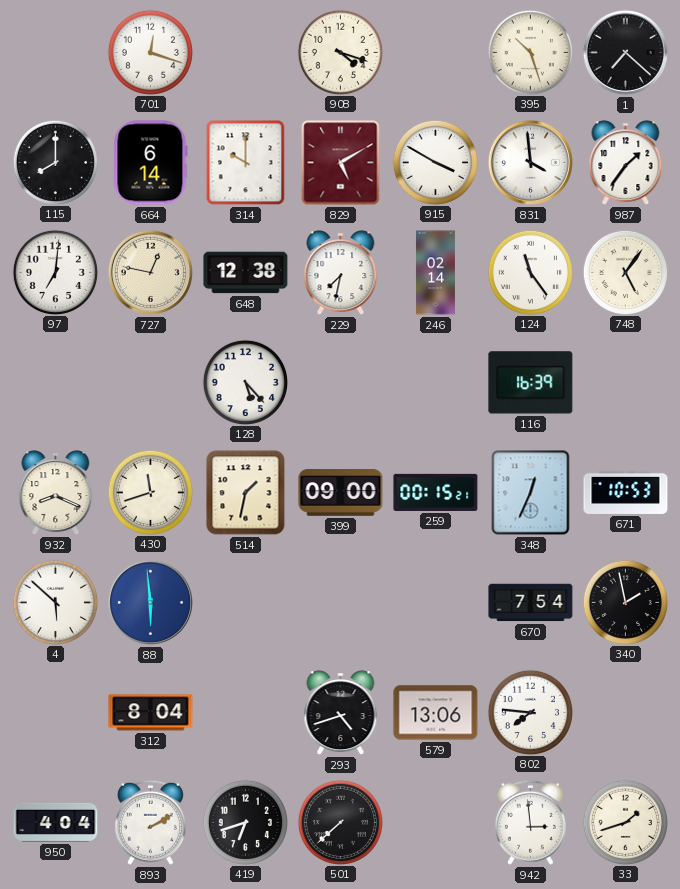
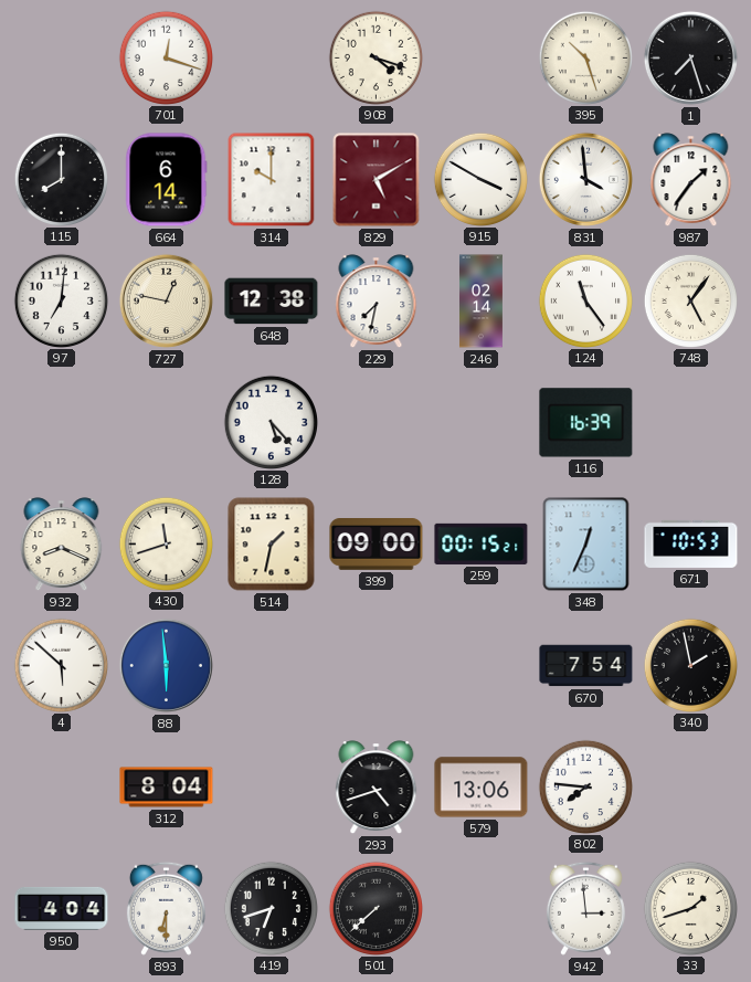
1: 7:22 -> 7:27
893: 2:10 -> 6:30
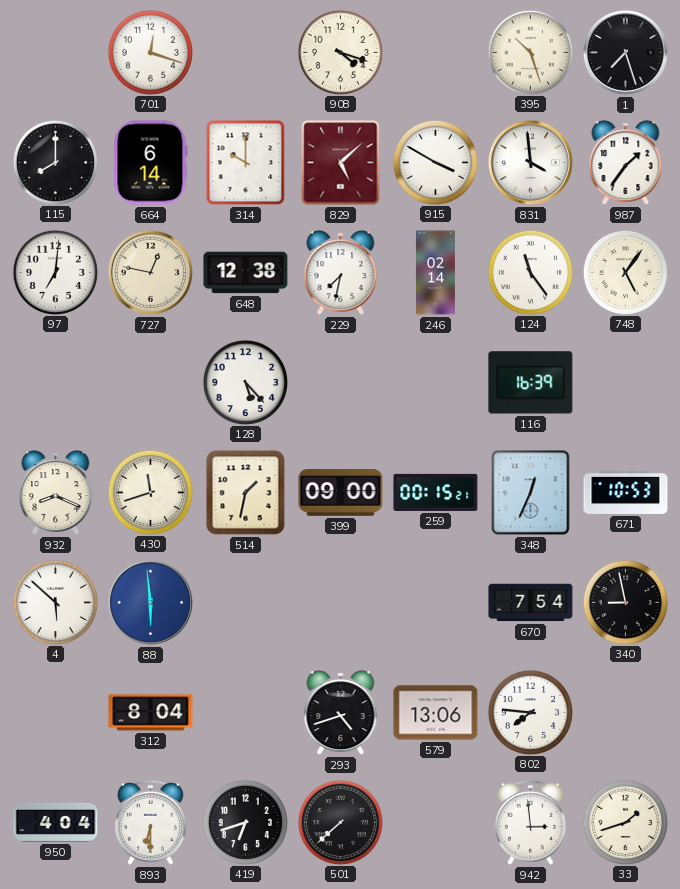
829: 5:10 -> 5:08
340: 1:58 -> 8:58
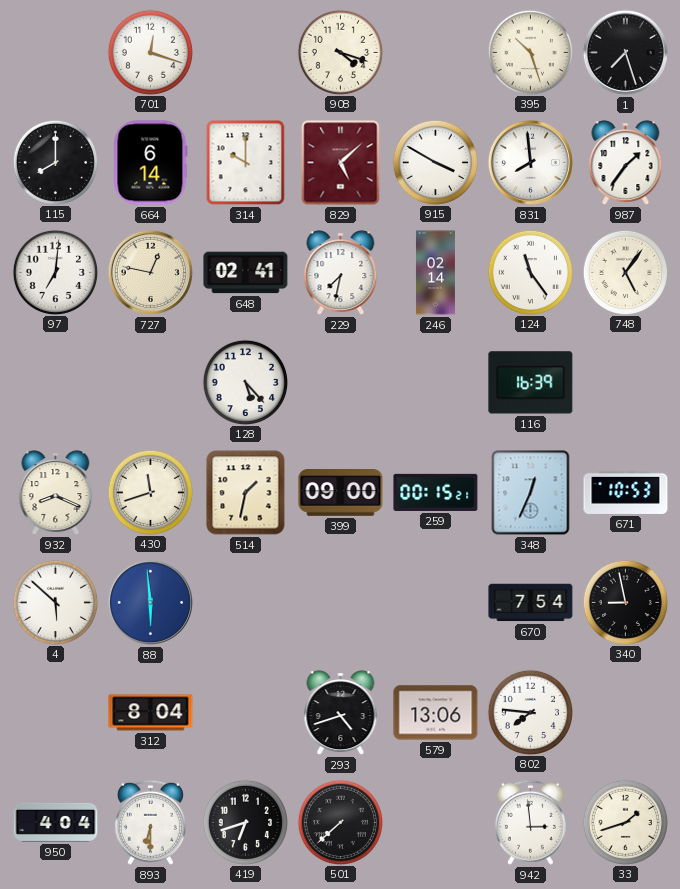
831: 3:59 -> 7:59
648: 12:38 -> 02:41
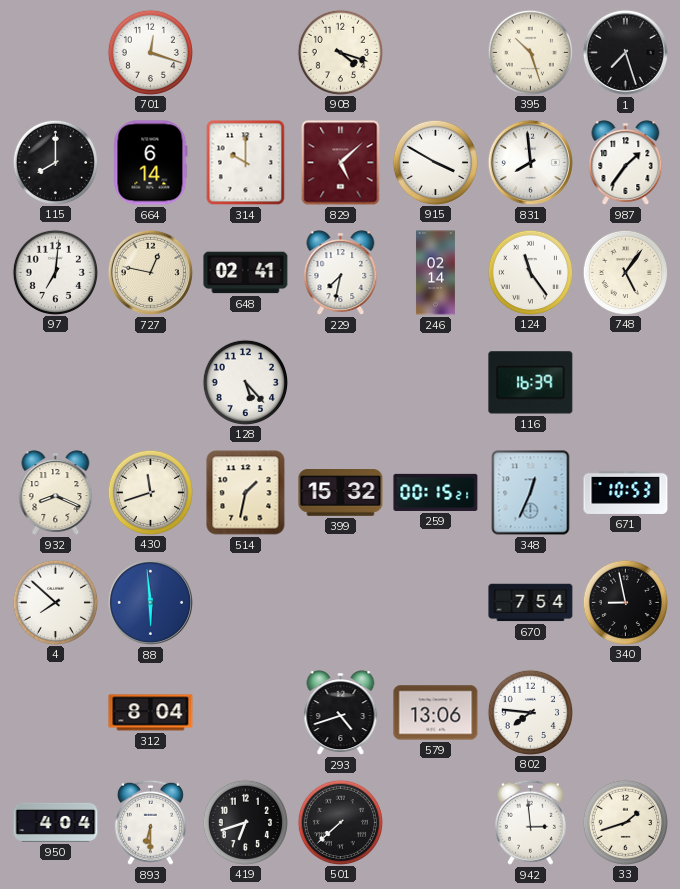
399: 09:00 -> 15:32
4: 5:52 -> 7:52
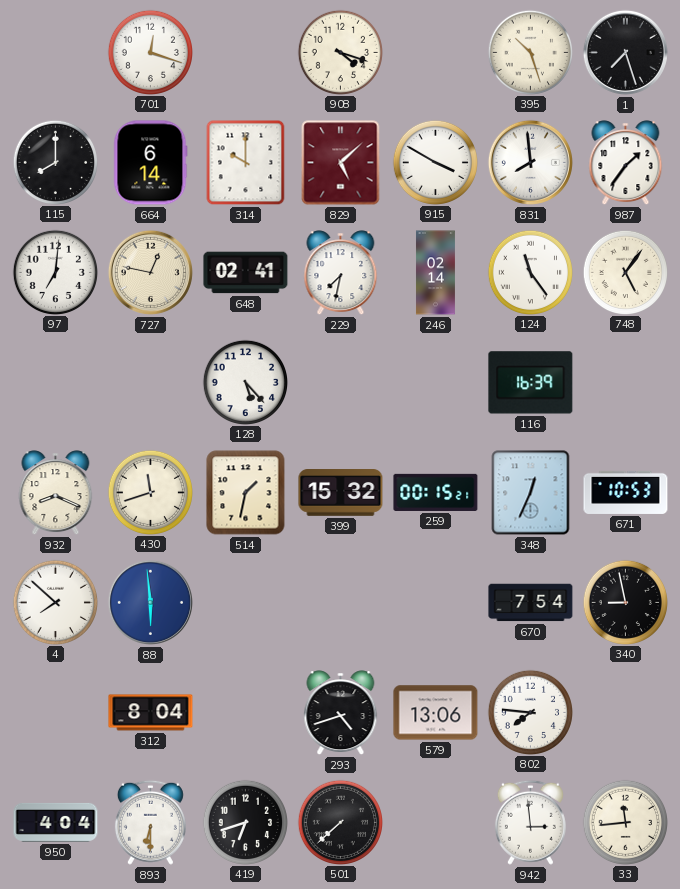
33: 1:42 -> 11:44
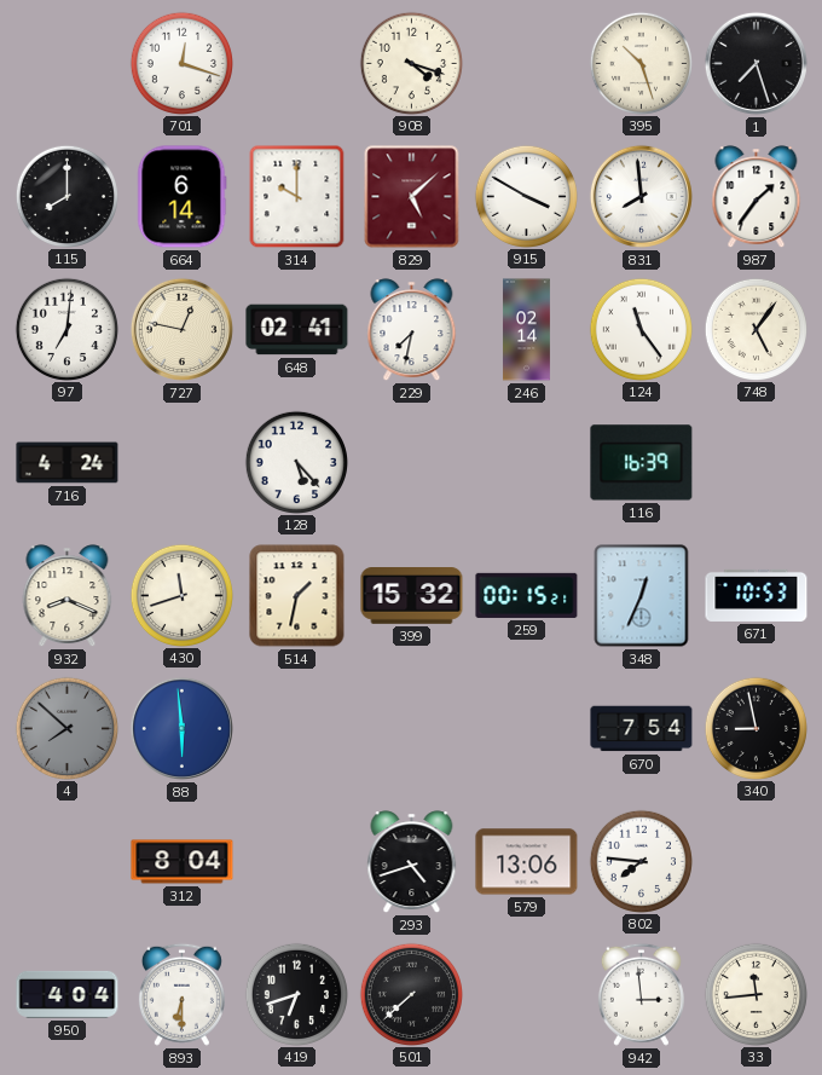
716: none -> 4:24
4 dial: white -> grey
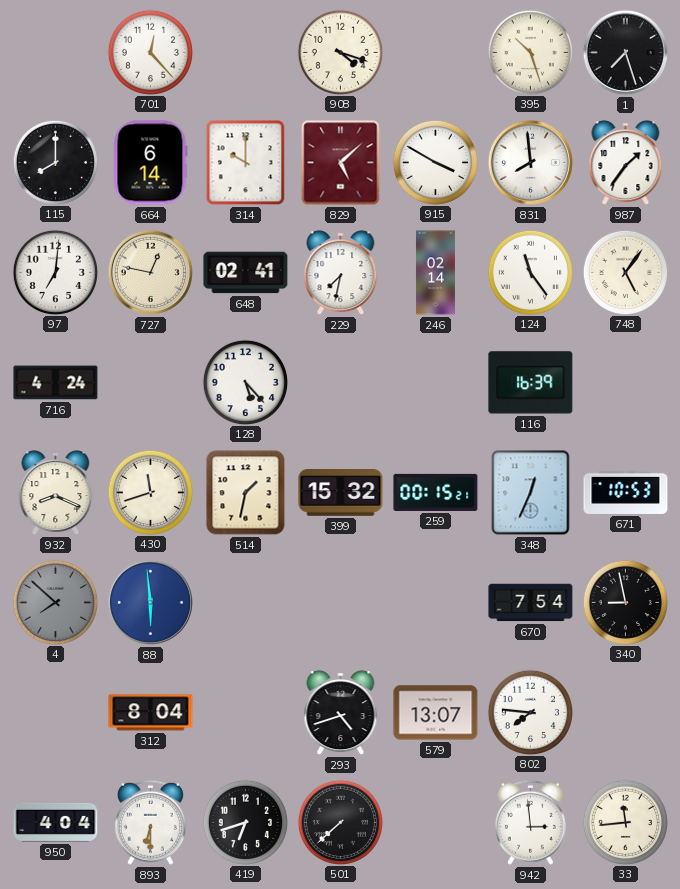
701: 12:18 -> 12:23
579: 13:06 -> 13:07
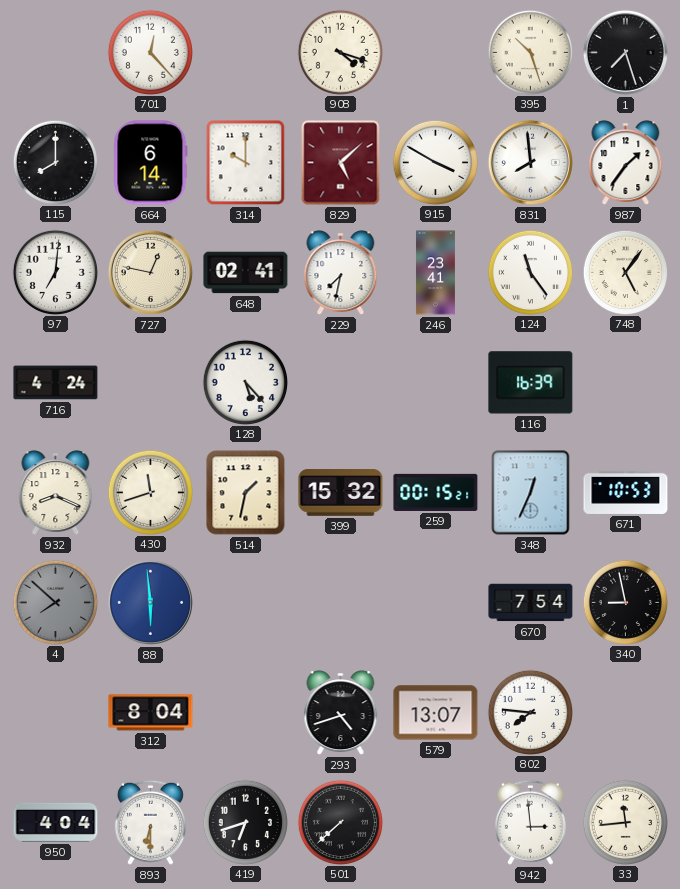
246: 02:14 -> 23:41
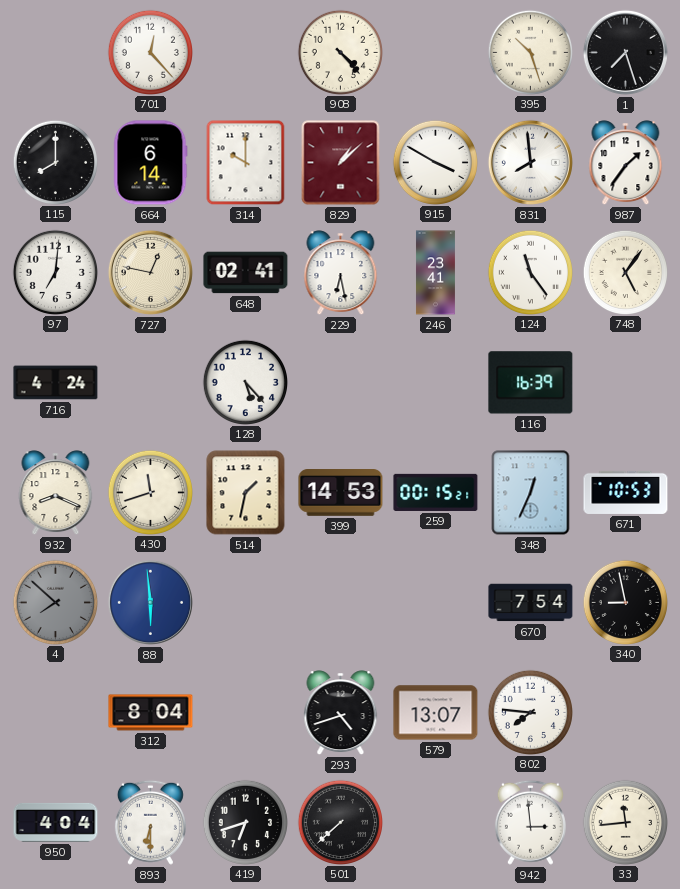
908: 4:18 -> 4:23
829: 5:08 -> 1:08
229: 7:32 -> 6:28
399: 15:32 -> 14:53
